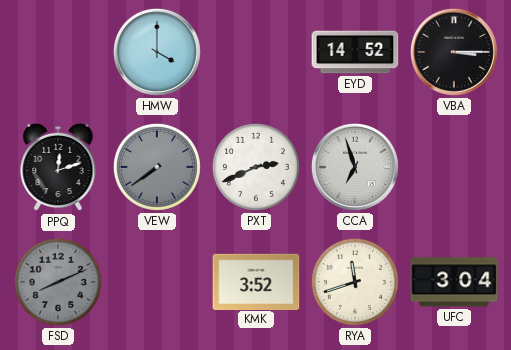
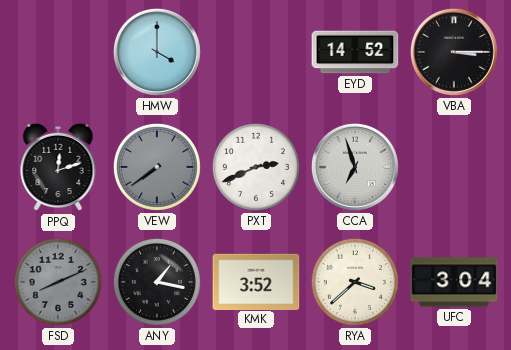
ANY: none -> 1:17
RYA: 11:42 -> 3:38
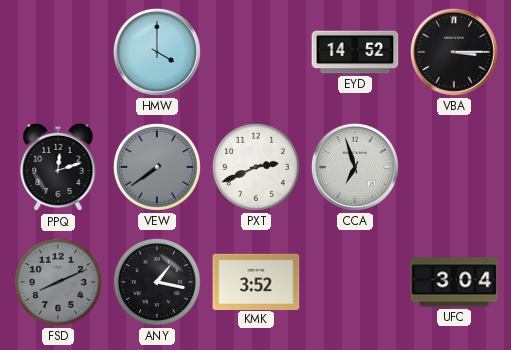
RYA: 3:38 -> none
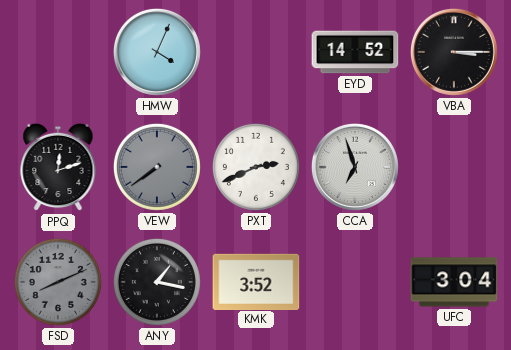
HMW: 4:00 -> 4:04
